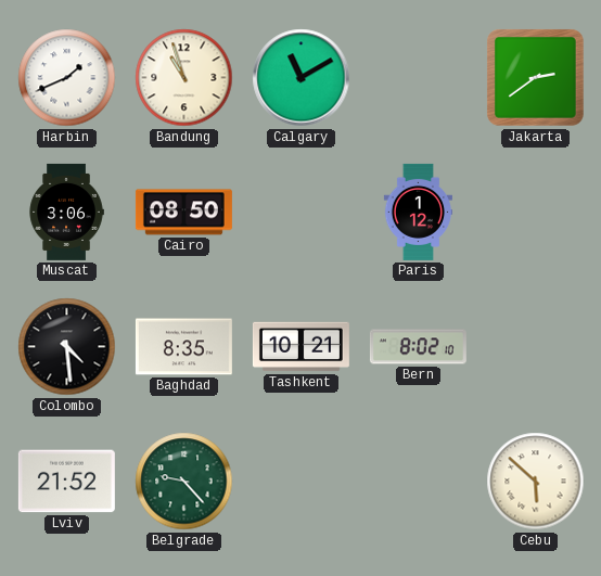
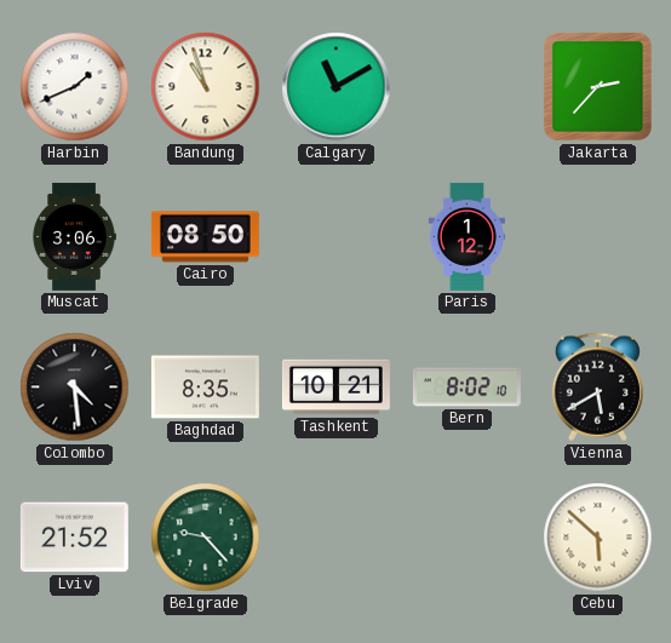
Jakarta: 2:39 -> 2:37
Vienna: none -> 5:40
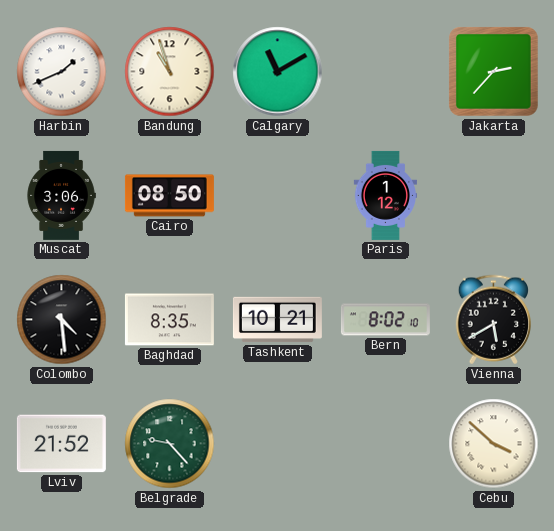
Cebu: 5:52 -> 3:52
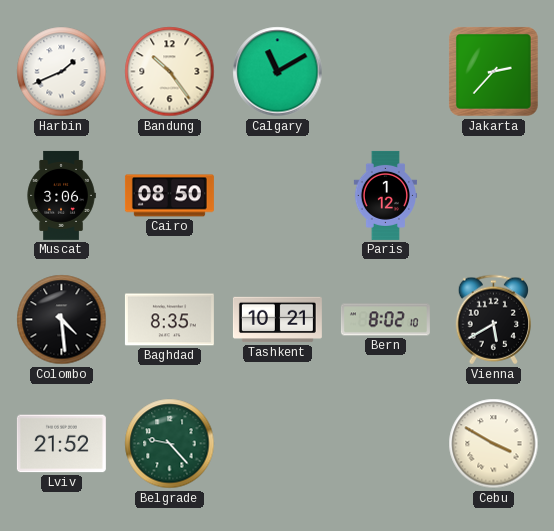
Bandung: 10:57 -> 10:24
Cebu: 3:52 -> 3:50
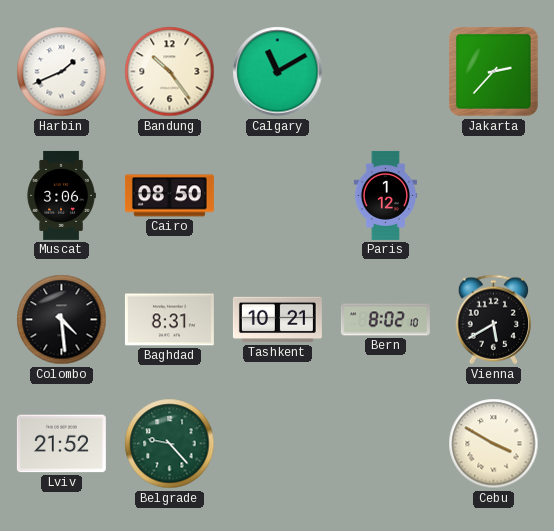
Baghdad: 8:35 -> 8:31
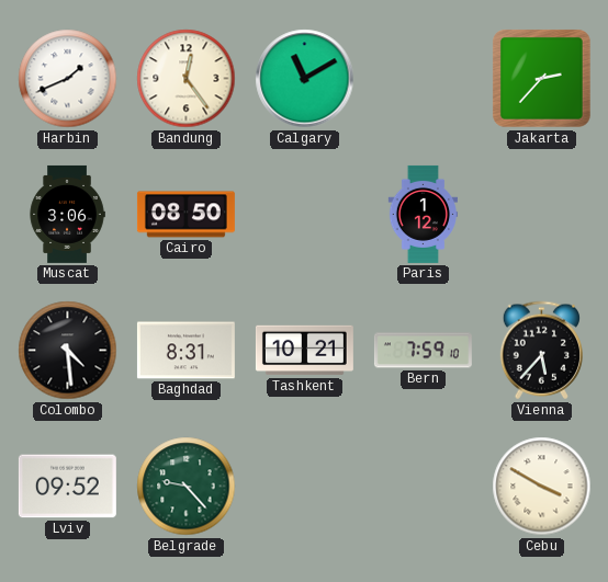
Bandung: 10:24 -> 12:24
Bern: 8:02 -> 7:59
Vienna: 5:40 -> 5:37
Lviv: 21:52 -> 09:52
